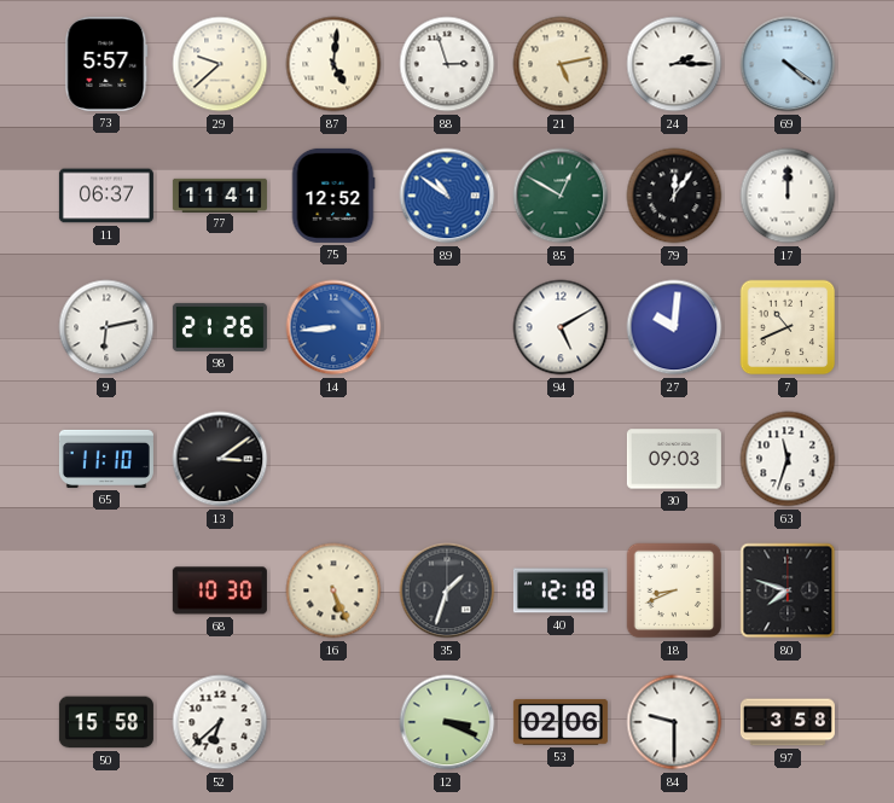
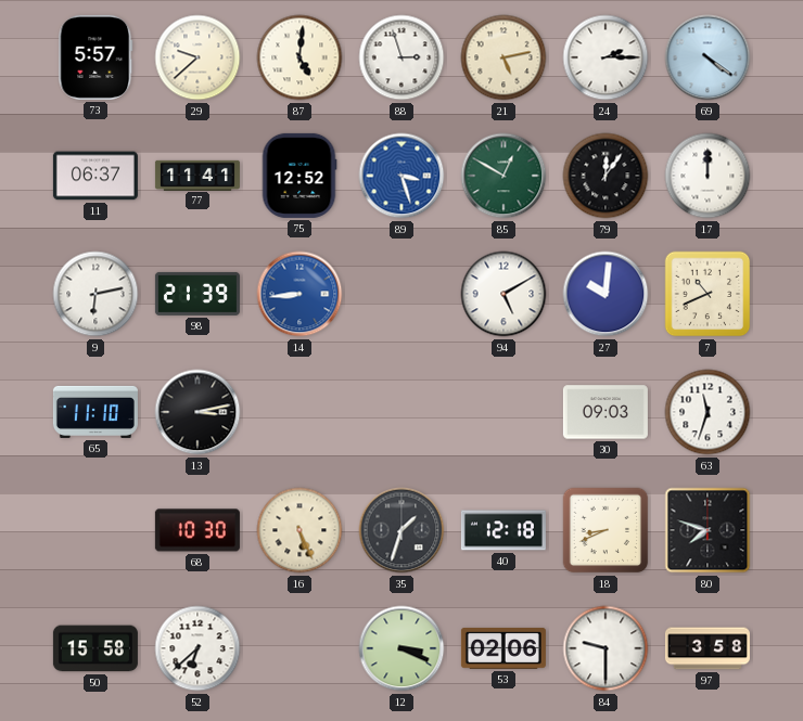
89: 10:51 -> 3:27
98: 21:26 -> 21:39
13: 3:09 -> 3:13
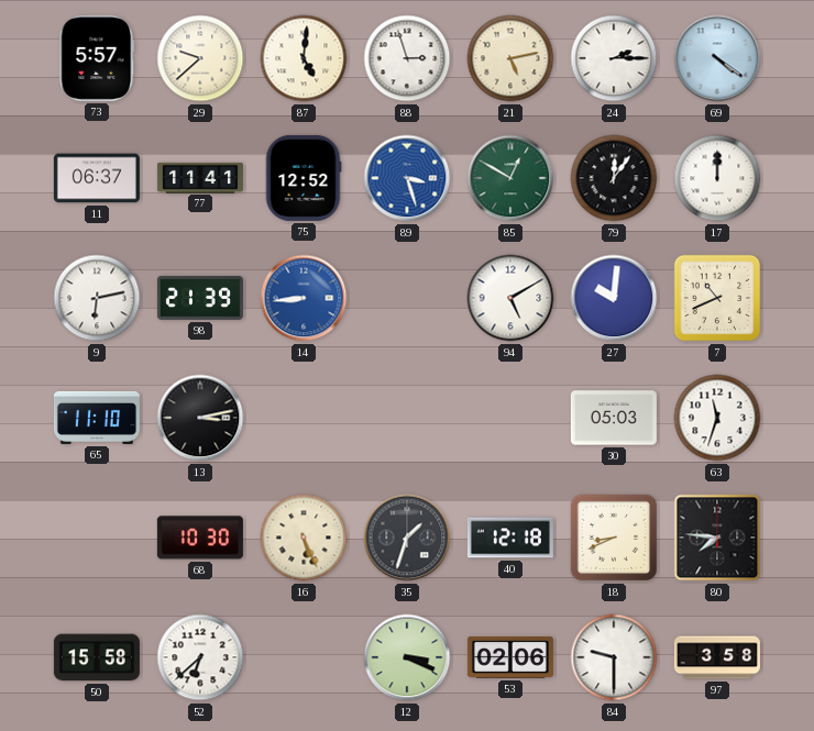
30: 09:03 -> 05:03
80: 7:48 -> 7:46
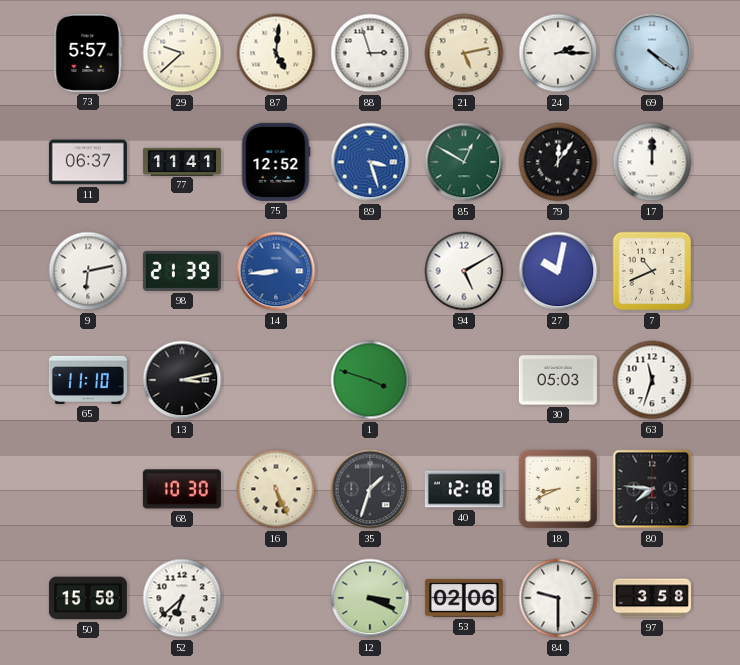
27: 10:01 -> 10:02
1: none -> 3:48
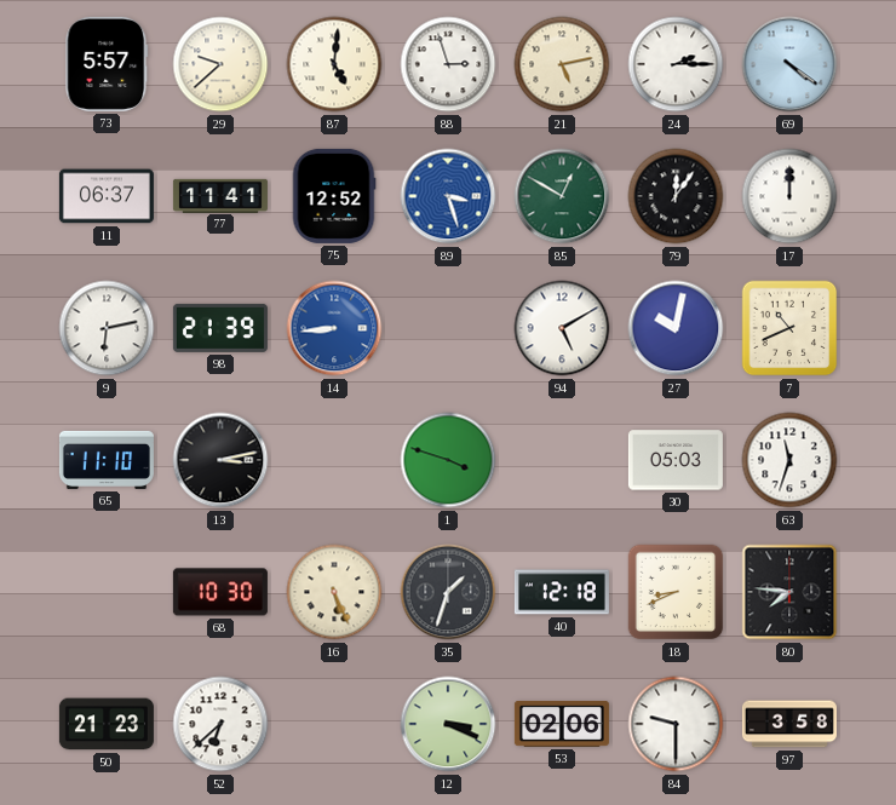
50: 15:58 -> 21:23
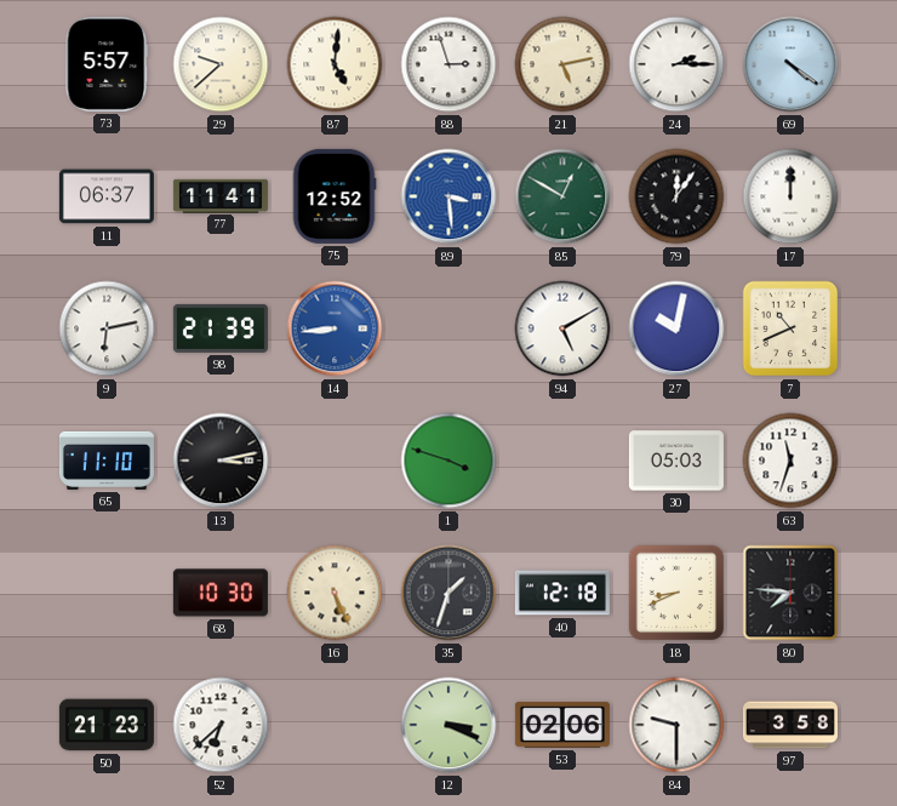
89: 3:27 -> 3:29
